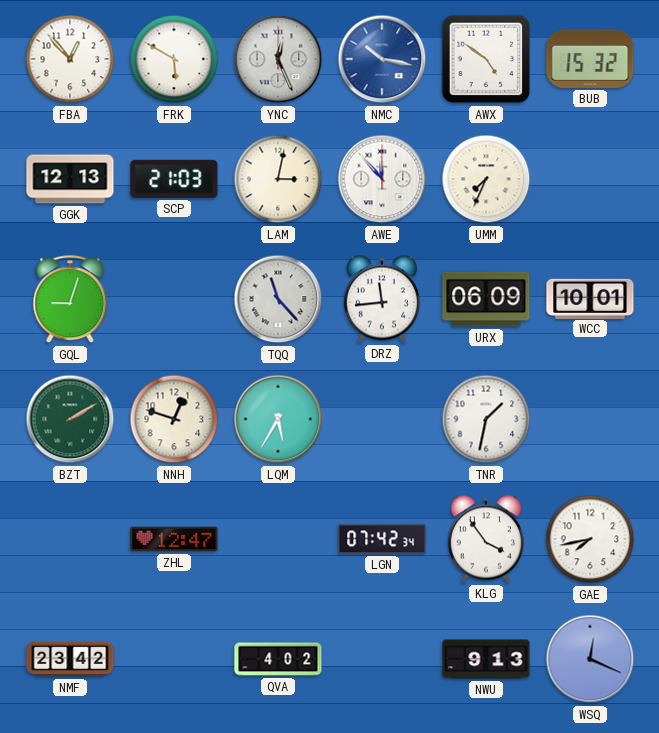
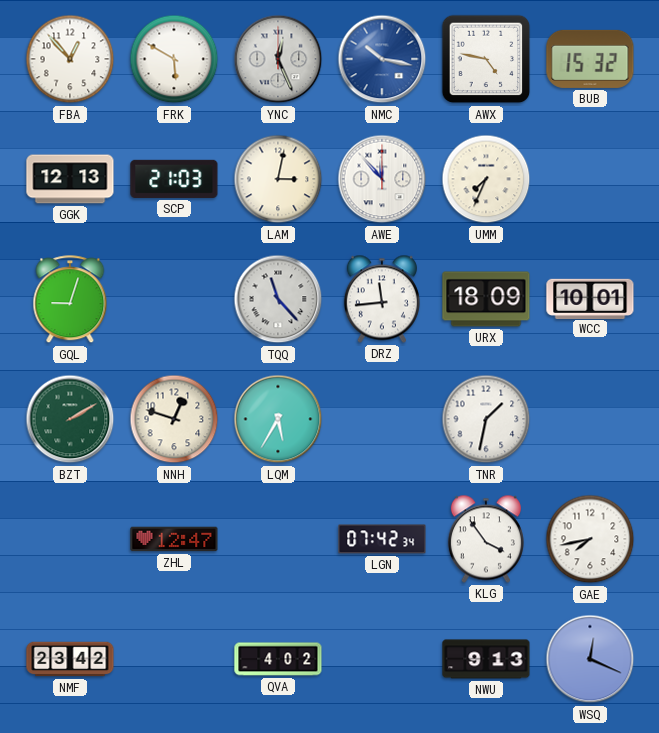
AWX: 4:51 -> 4:47
URX: 06:09 -> 18:09
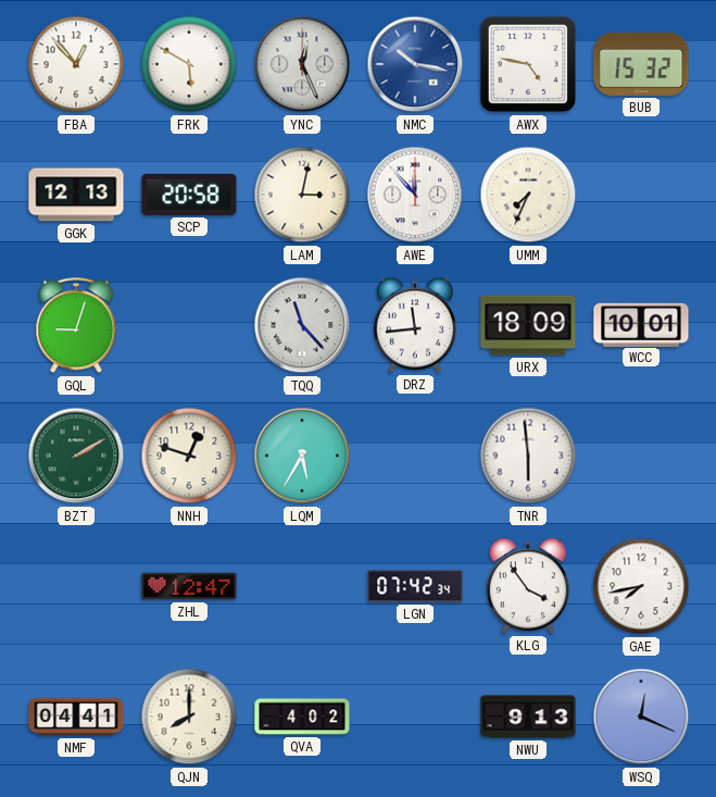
SCP: 21:03 -> 20:58
TNR: 1:32 -> 5:59
NMF: 23:42 -> 04:41
QJN: none -> 8:00
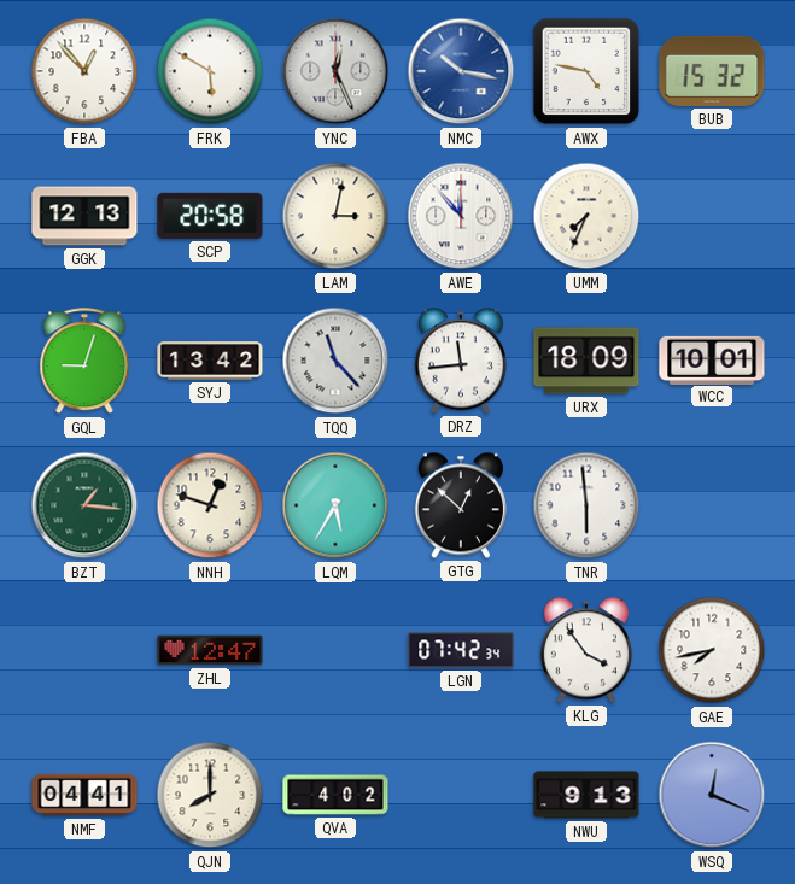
SYJ: none -> 13:42
BZT: 2:10 -> 1:16
GTG: none -> 12:52
